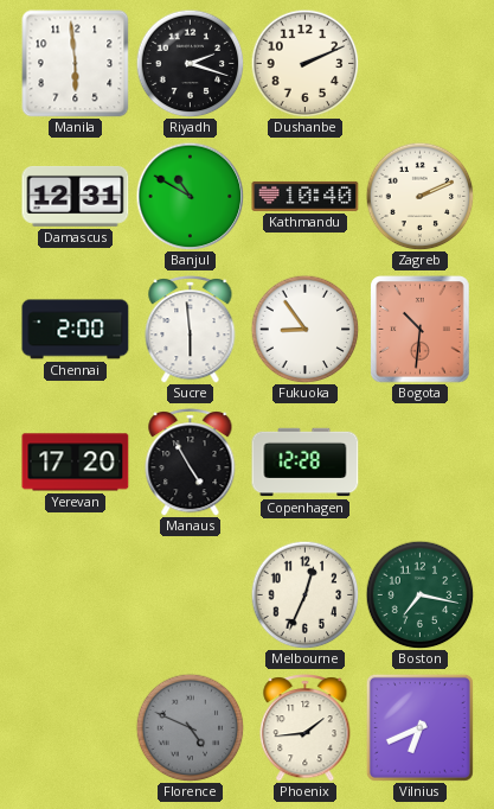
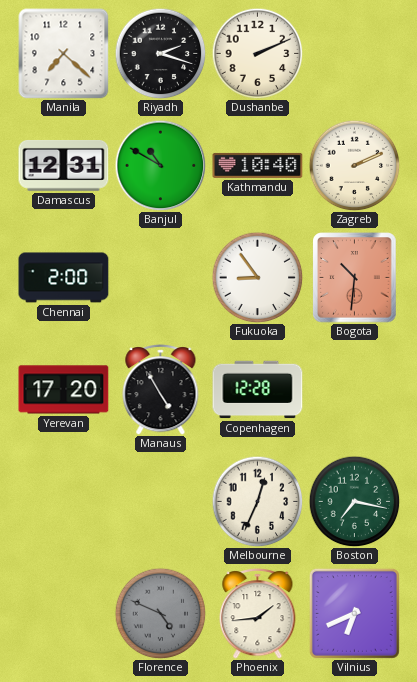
Manila: 5:59 -> 7:22
Sucre: 5:59 -> none
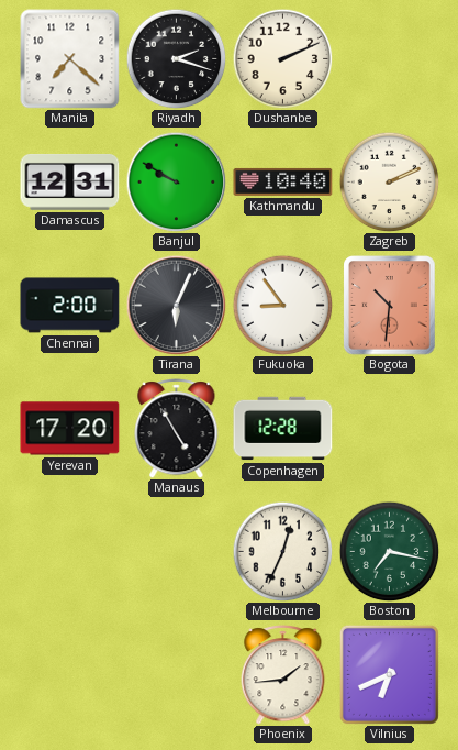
Banjul: 10:50 -> 9:50
Tirana: none -> 6:04
Florence: 4:49 -> none
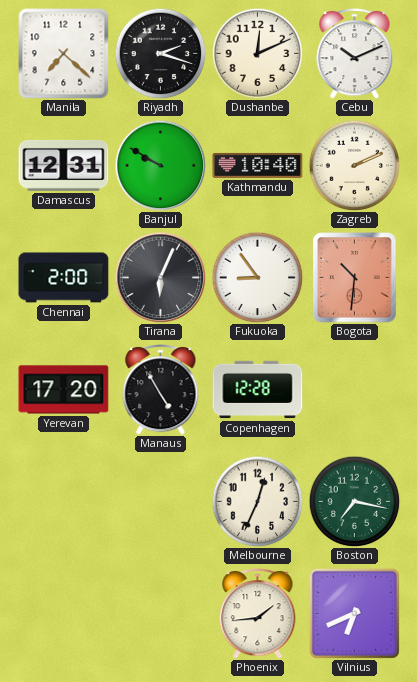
Dushanbe: 2:11 -> 12:11
Cebu: none -> 10:11
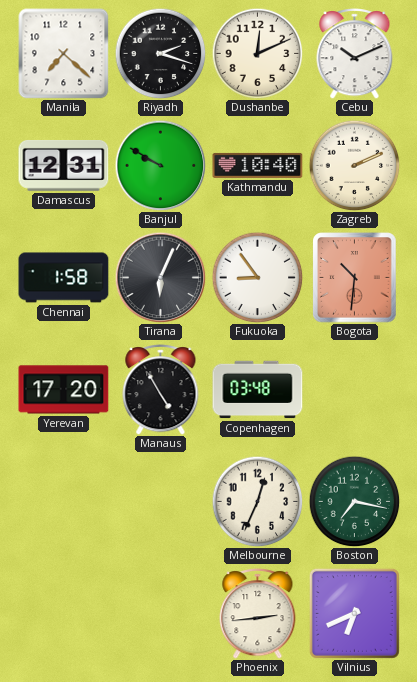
Chennai: 2:00 -> 1:58
Copenhagen: 12:28 -> 03:48
Phoenix: 1:44 -> 2:44
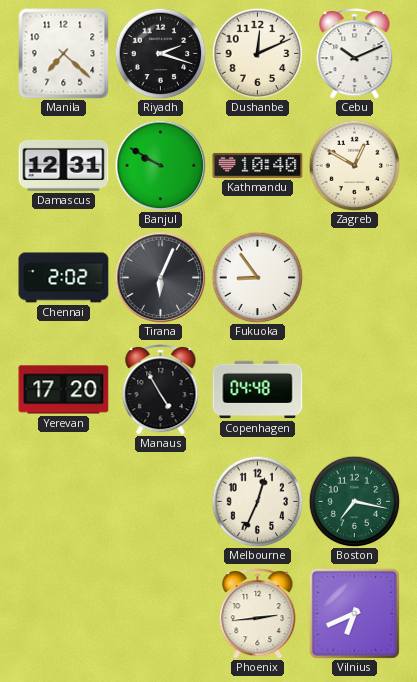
Zagreb: 2:11 -> 12:50
Chennai: 1:58 -> 2:02
Bogota: 10:31 -> none
Copenhagen: 03:48 -> 04:48
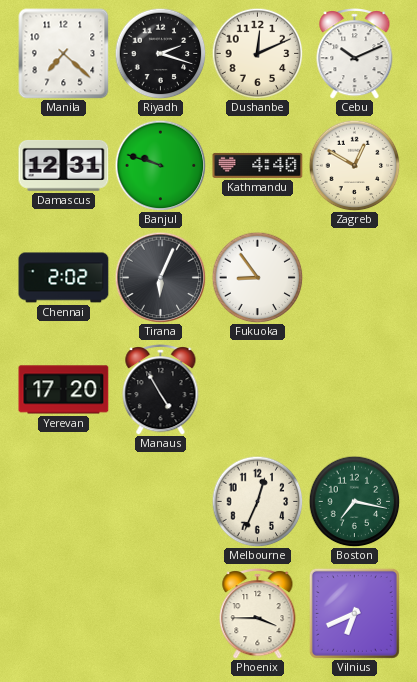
Banjul: 9:50 -> 9:48
Kathmandu: 10:40 -> 4:40
Copenhagen: 04:48 -> none
Phoenix: 2:44 -> 3:45
